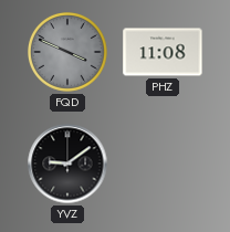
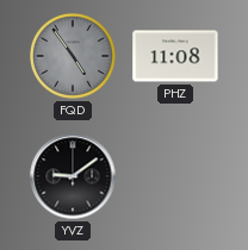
FQD: 3:49 -> 4:54
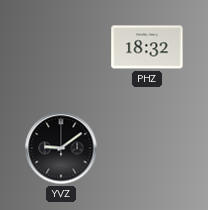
FQD: 4:54 -> none
PHZ: 11:08 -> 18:32
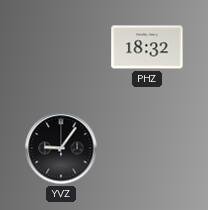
YVZ: 9:09 -> 9:06
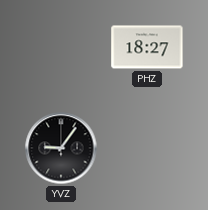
PHZ: 18:32 -> 18:27
